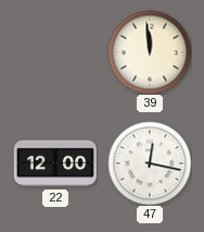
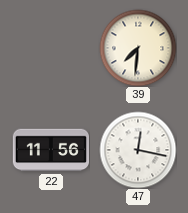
39: 11:59 -> 7:31
22: 12:00 -> 11:56
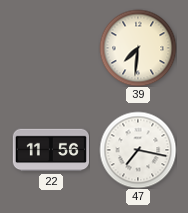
47: 12:17 -> 7:17
